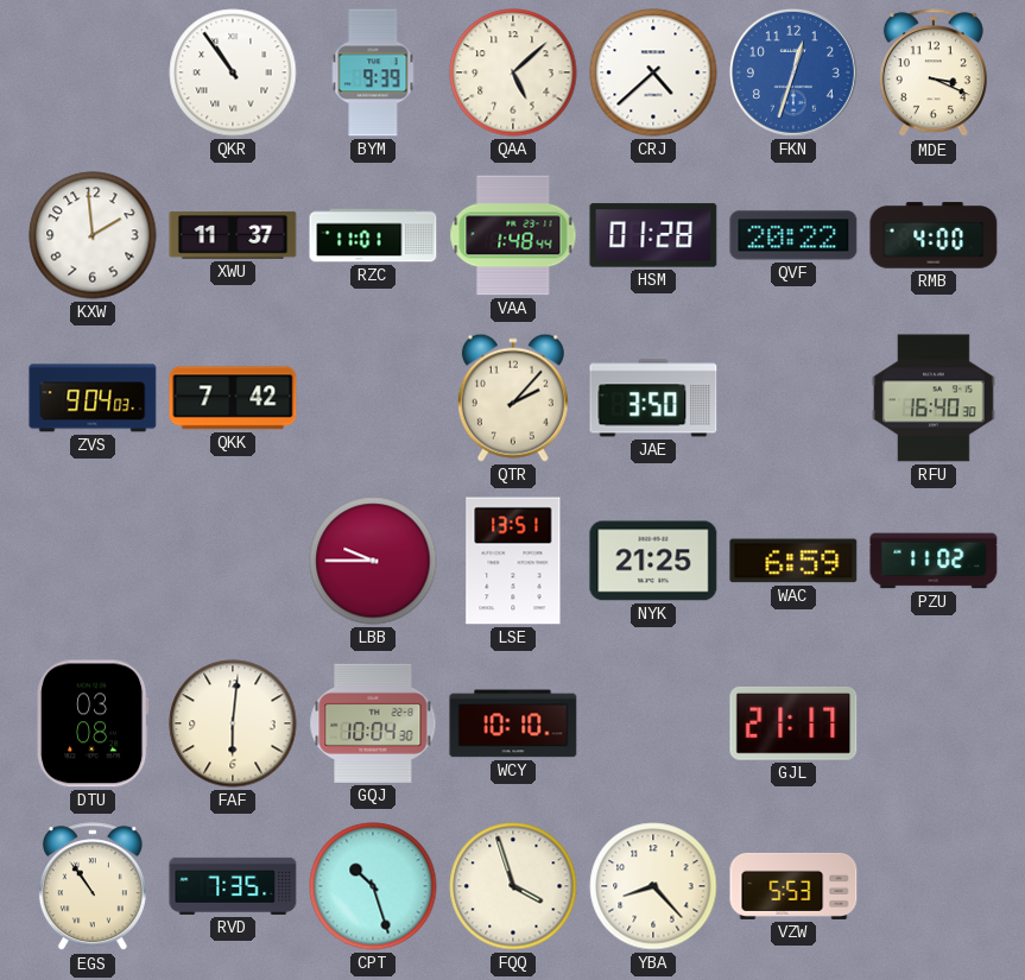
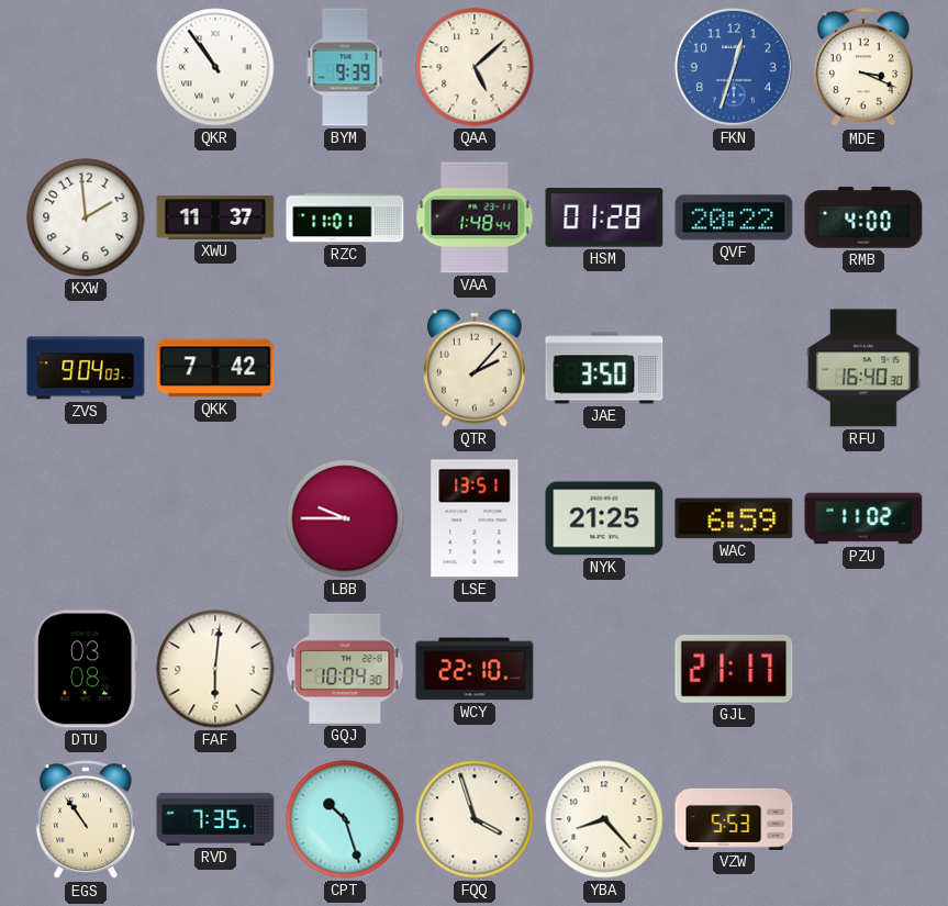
CRJ: 4:38 -> none
WCY: 10:10 -> 22:10
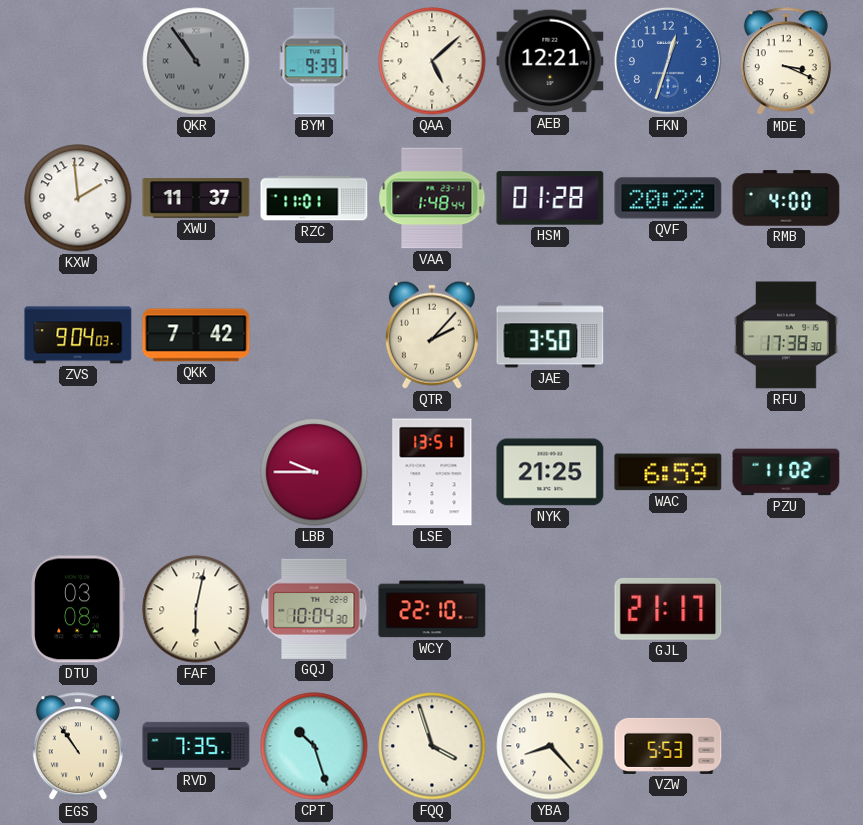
QKR dial: white -> grey
AEB: none -> 12:21
RFU: 16:40 -> 17:38
FAF: 6:01 -> 6:02
